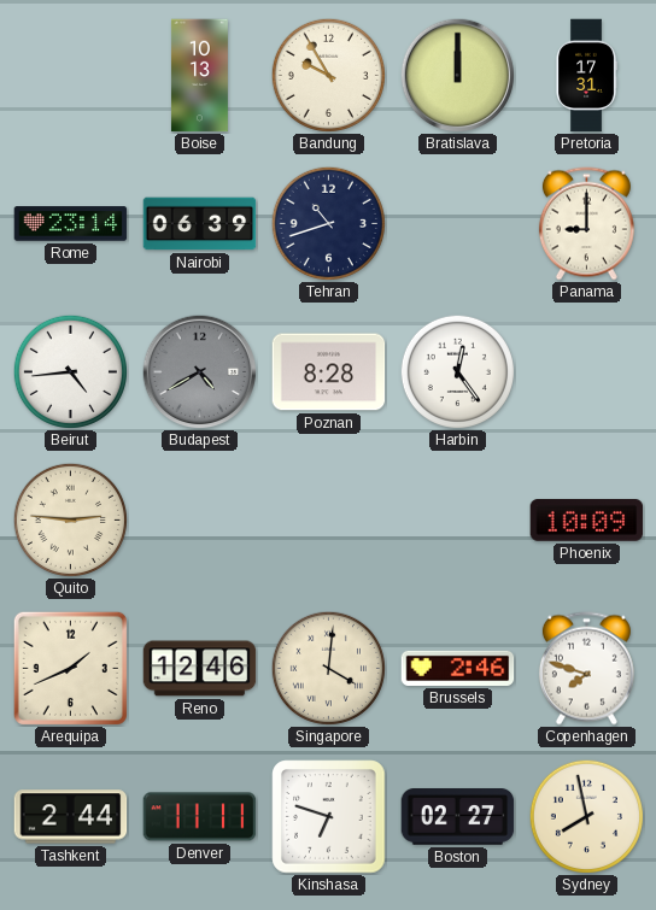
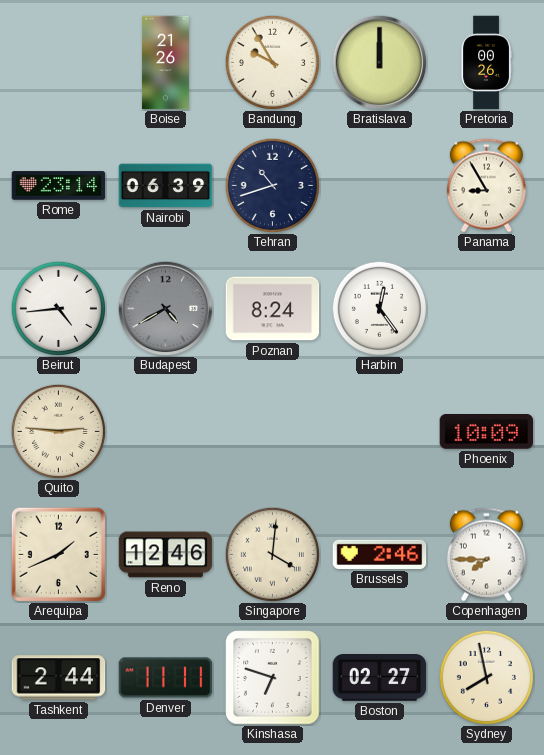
Boise: 10:13 -> 21:26
Pretoria: 17:31 -> 00:26
Panama: 9:00 -> 8:55
Poznan: 8:28 -> 8:24
Copenhagen: 7:48 -> 7:45
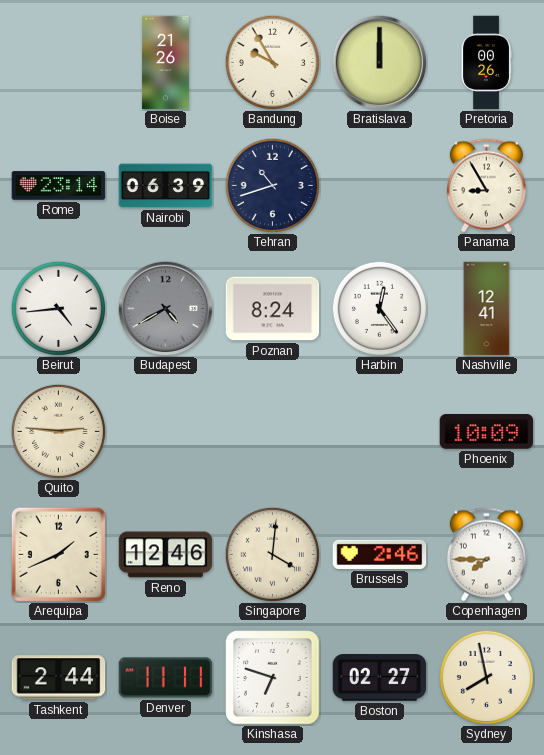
Nashville: none -> 12:41
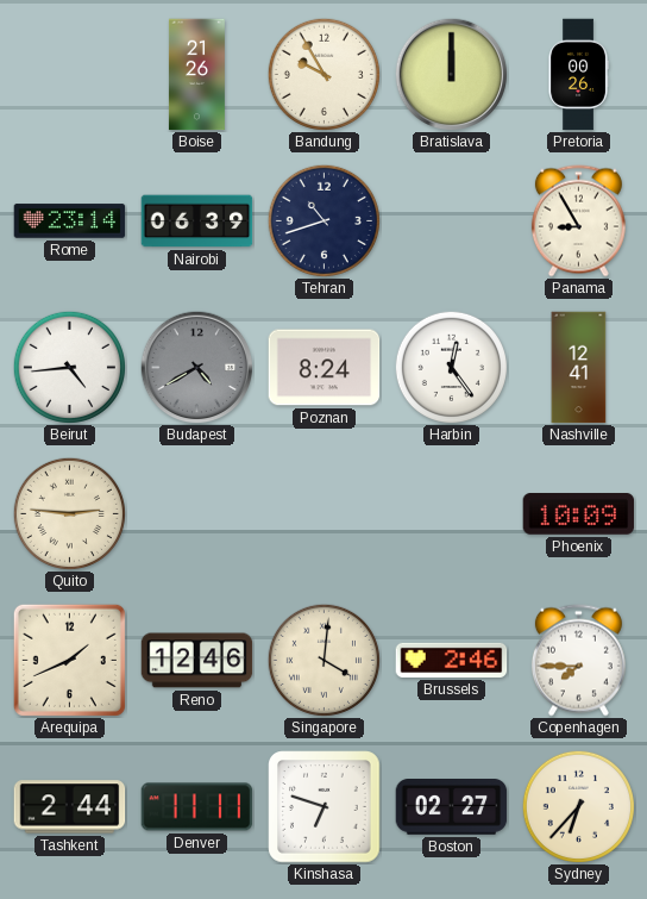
Sydney: 7:58 -> 6:37
